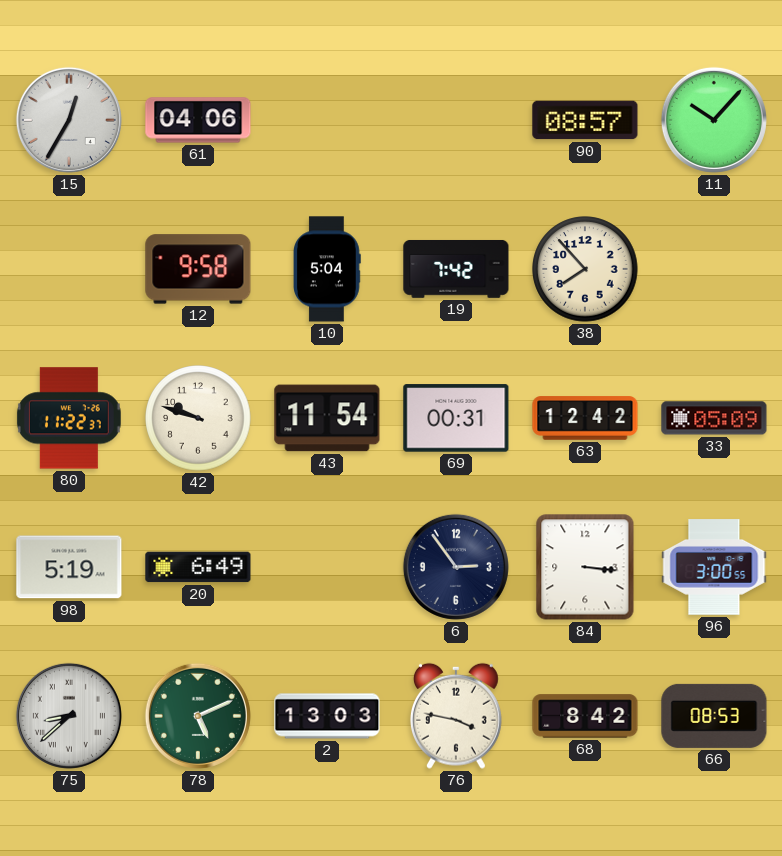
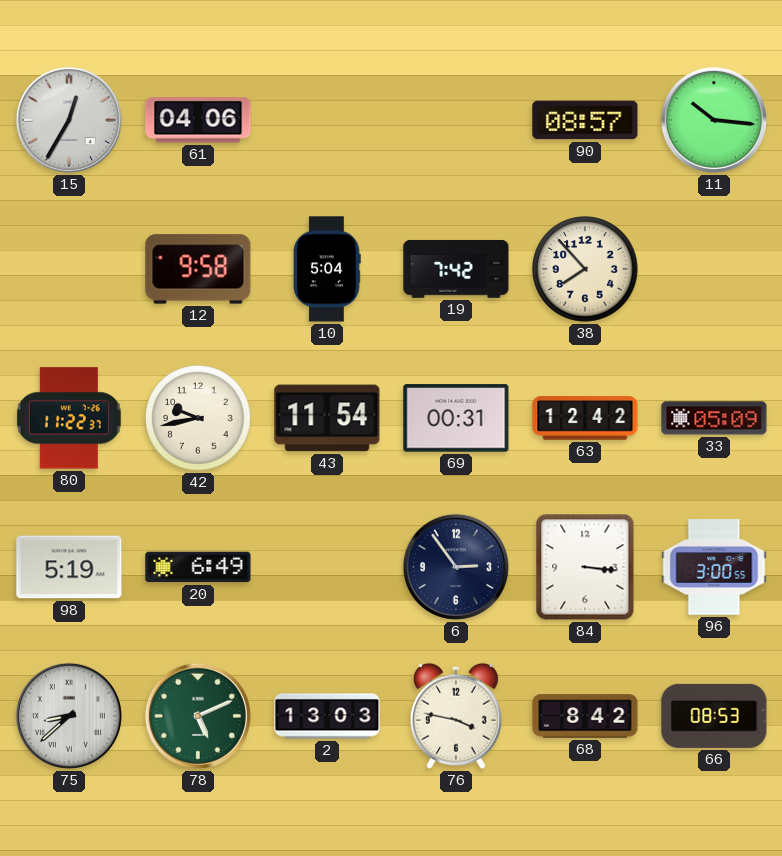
11: 10:07 -> 10:16
42: 9:48 -> 9:43
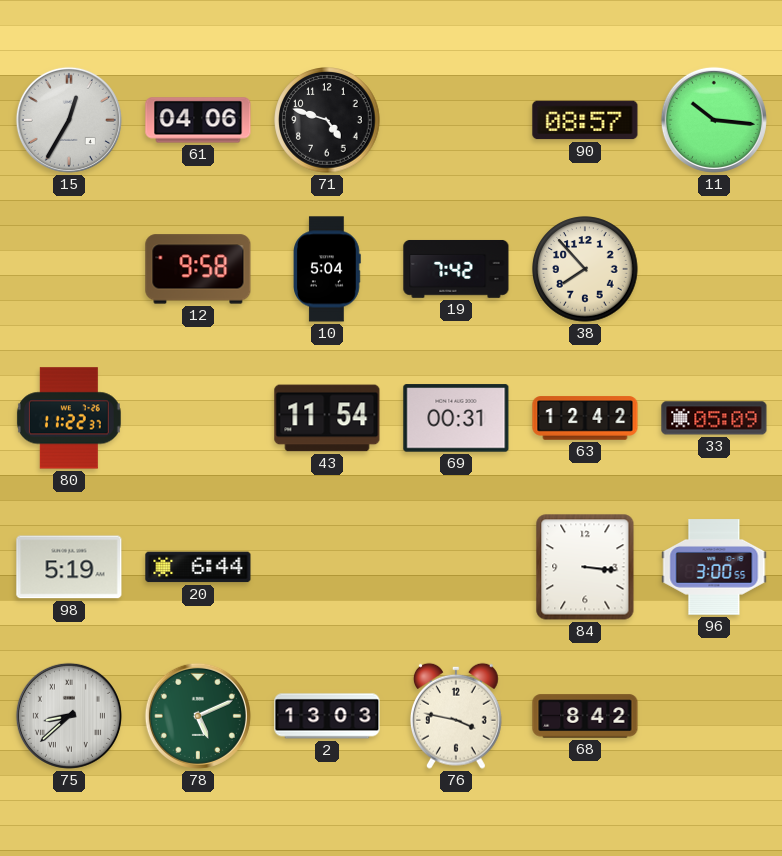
71: none -> 4:48
42: 9:43 -> none
20: 6:49 -> 6:44
6: 2:54 -> none
66: 08:53 -> none
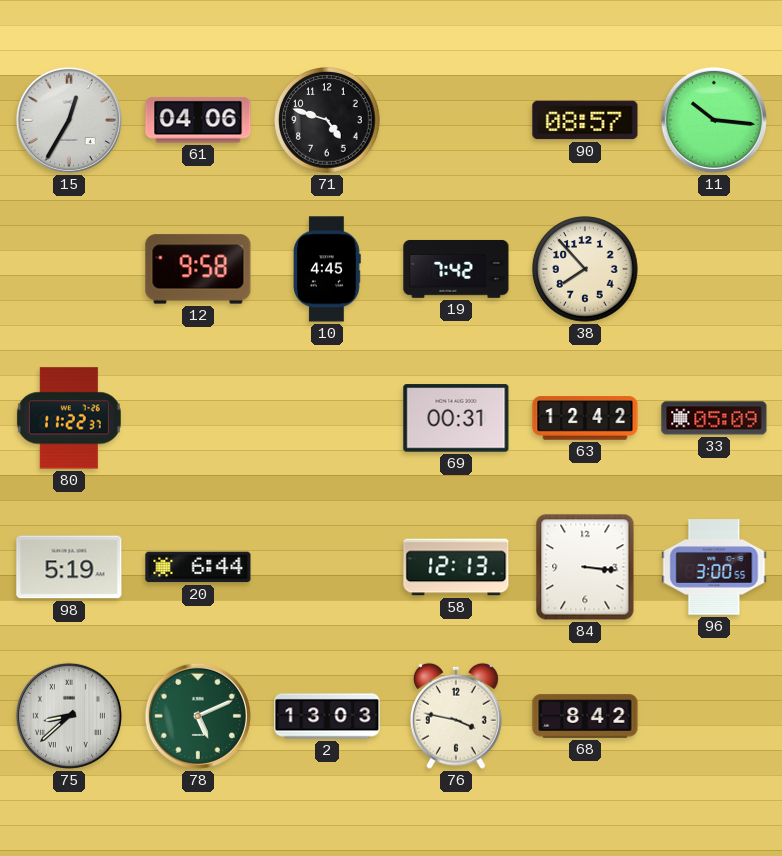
10: 5:04 -> 4:45
43: 11:54 -> none
58: none -> 12:13
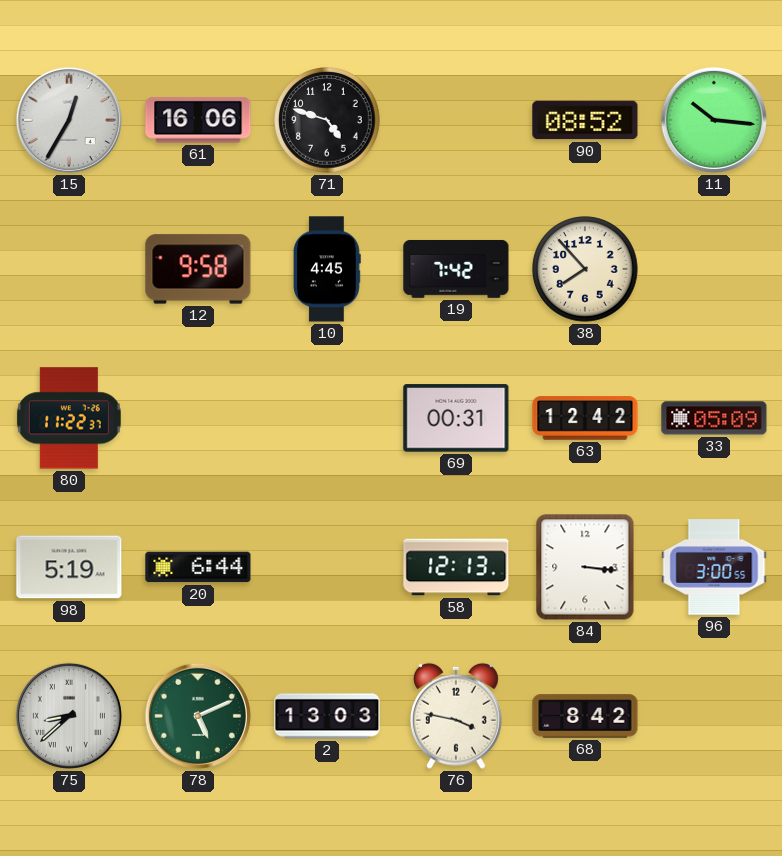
61: 04:06 -> 16:06
90: 08:57 -> 08:52
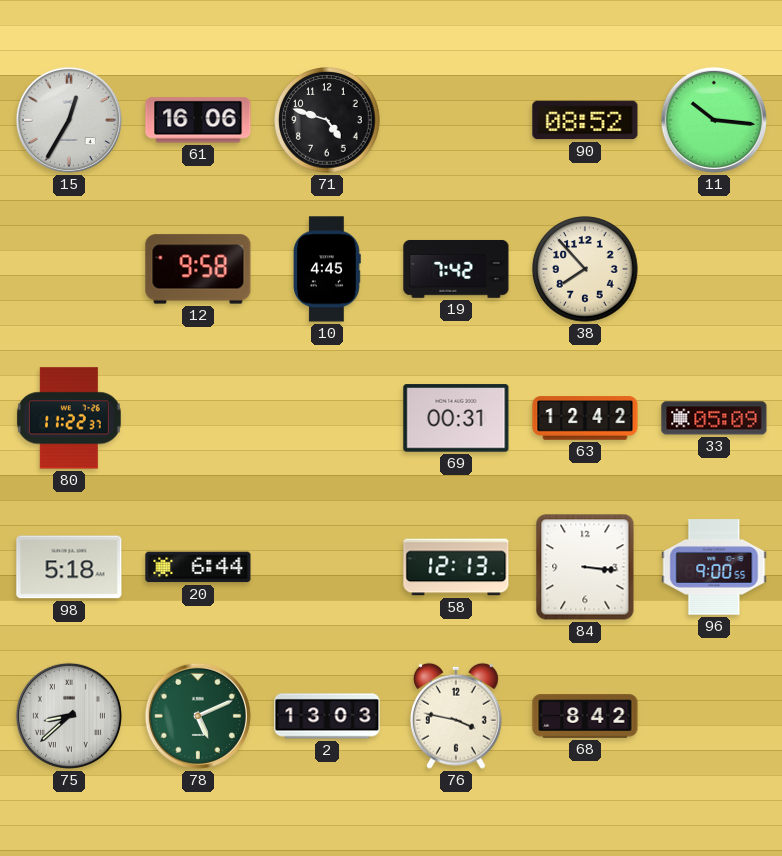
98: 5:19 -> 5:18
96: 3:00 -> 9:00
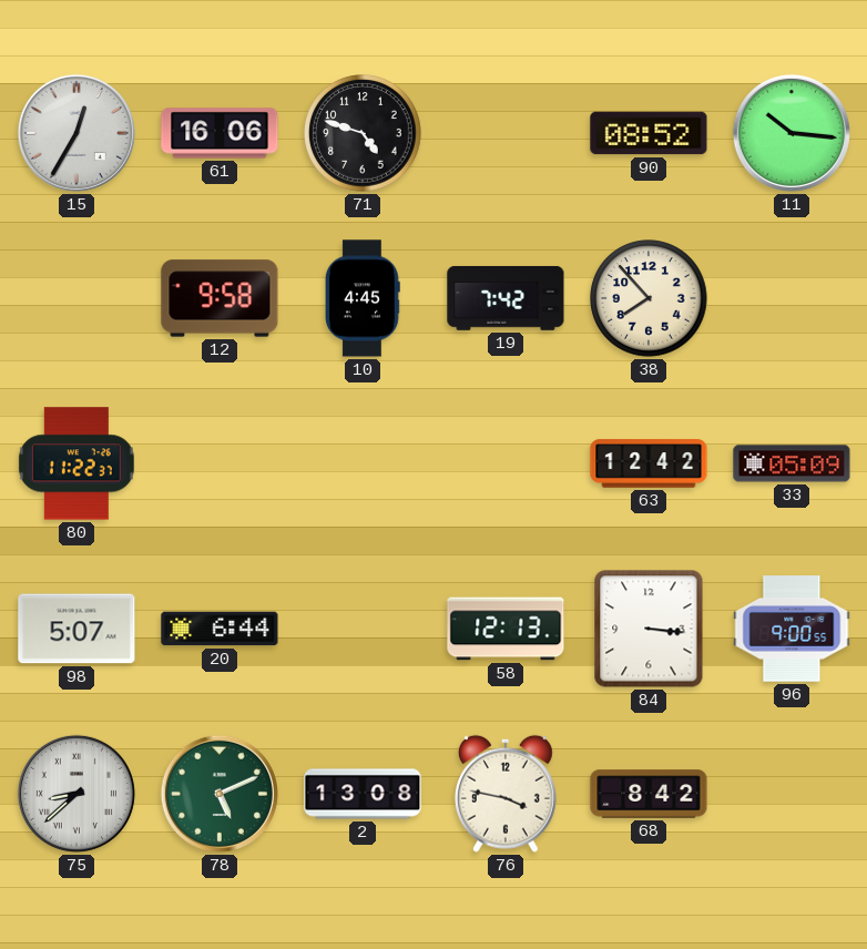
69: 00:31 -> none
98: 5:18 -> 5:07
2: 13:03 -> 13:08
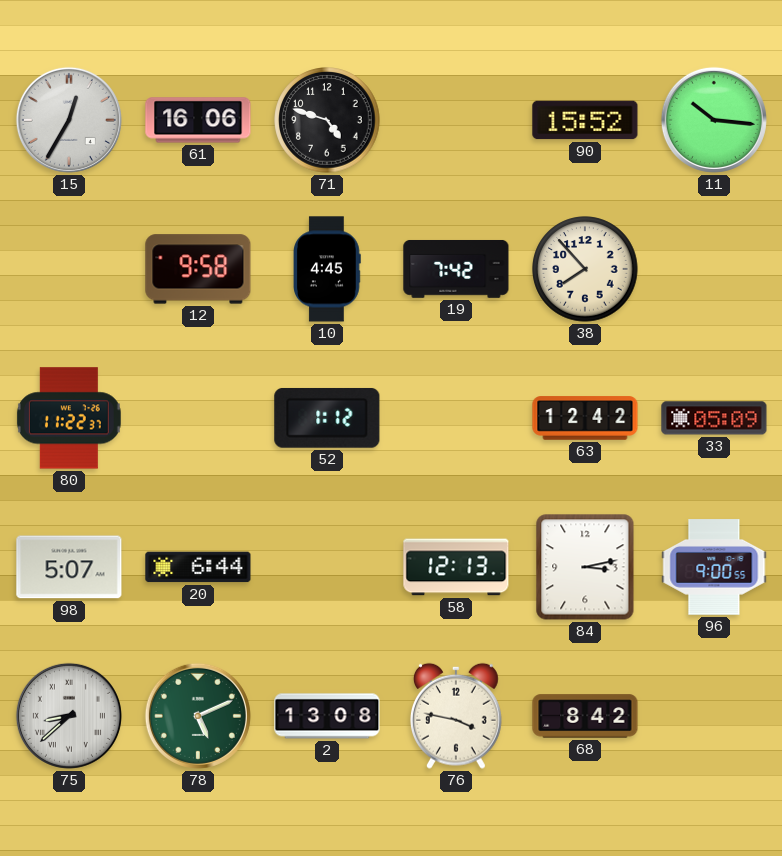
90: 08:52 -> 15:52
52: none -> 1:12
84: 3:16 -> 3:13
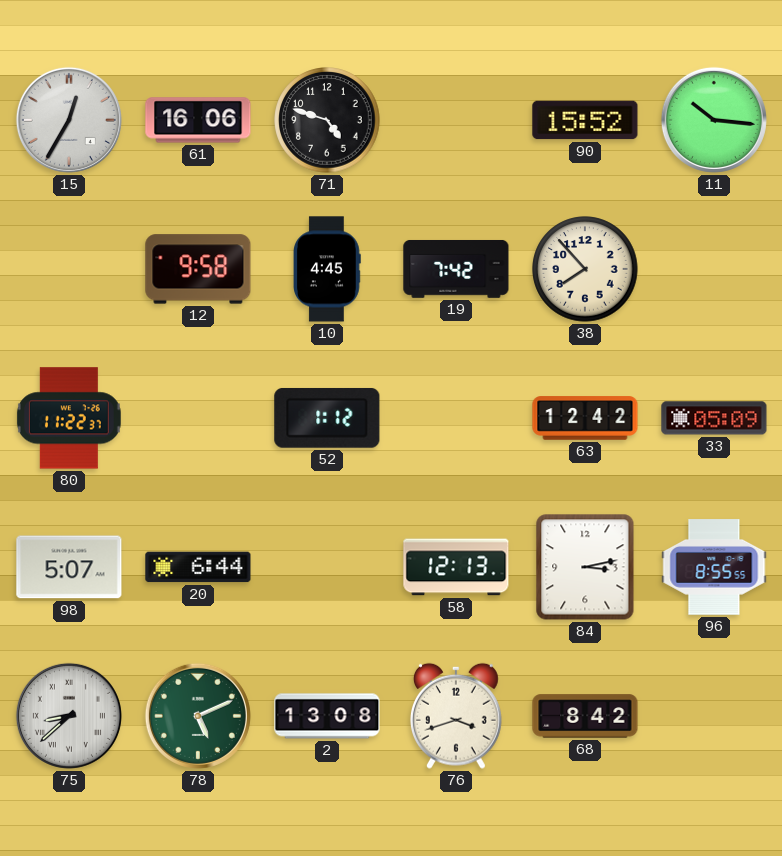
96: 9:00 -> 8:55
76: 3:47 -> 3:42
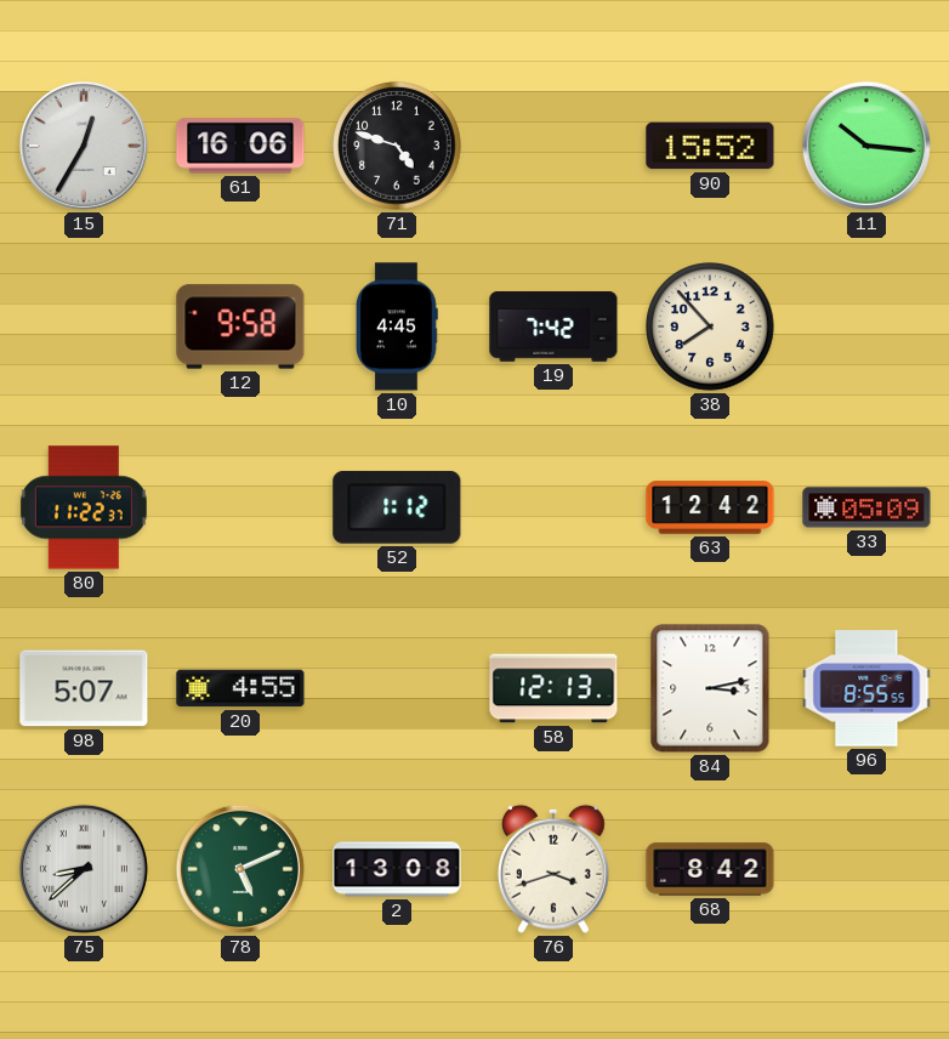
20: 6:44 -> 4:55
